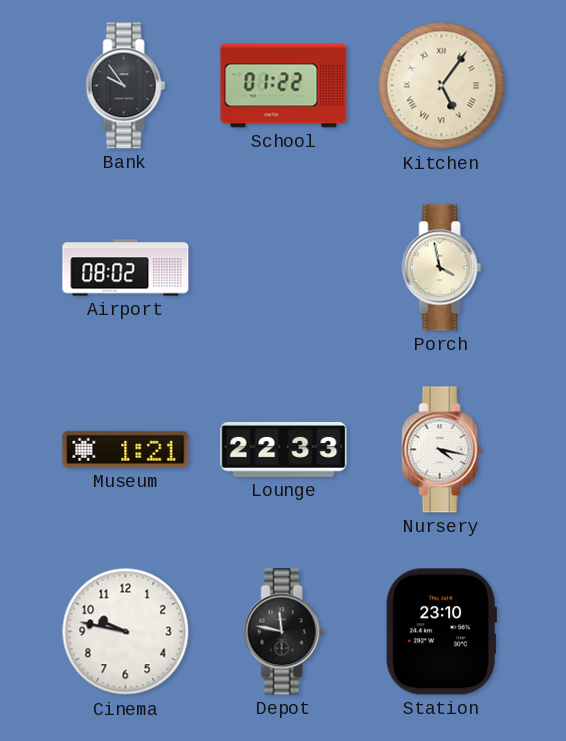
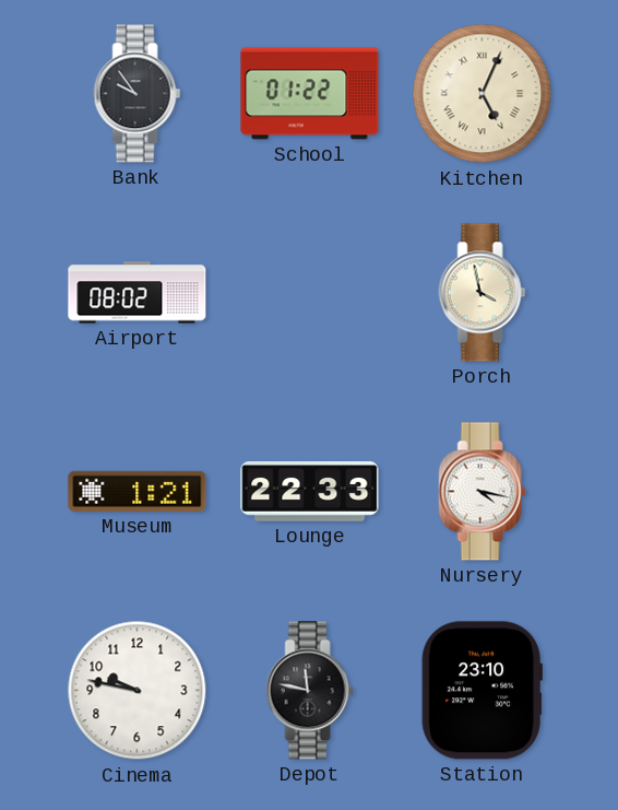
Kitchen: 5:06 -> 5:04
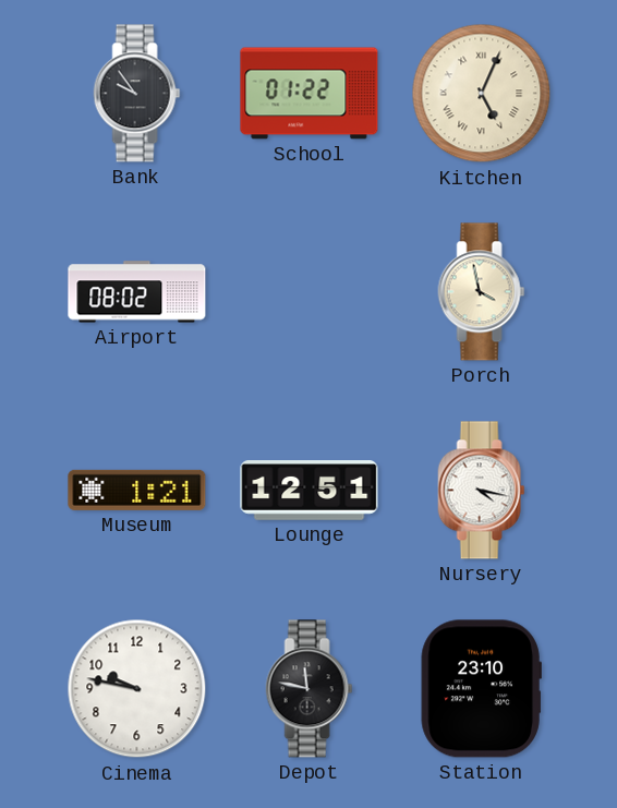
Lounge: 22:33 -> 12:51
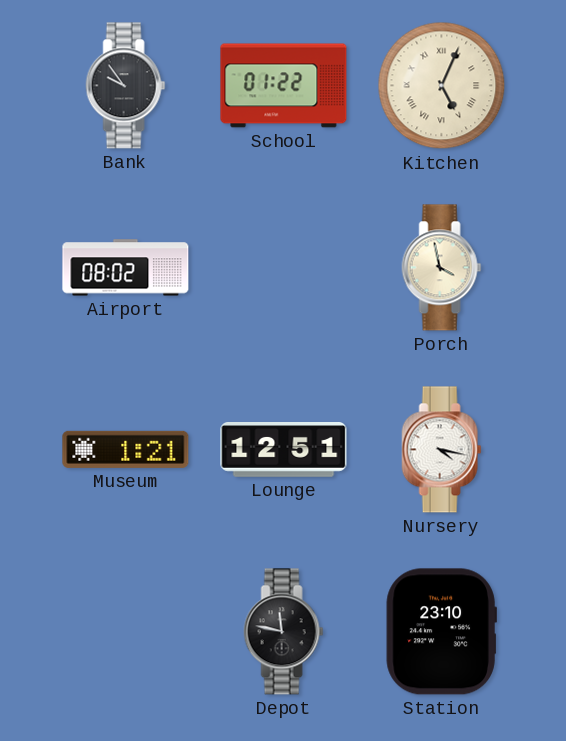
Cinema: 9:47 -> none
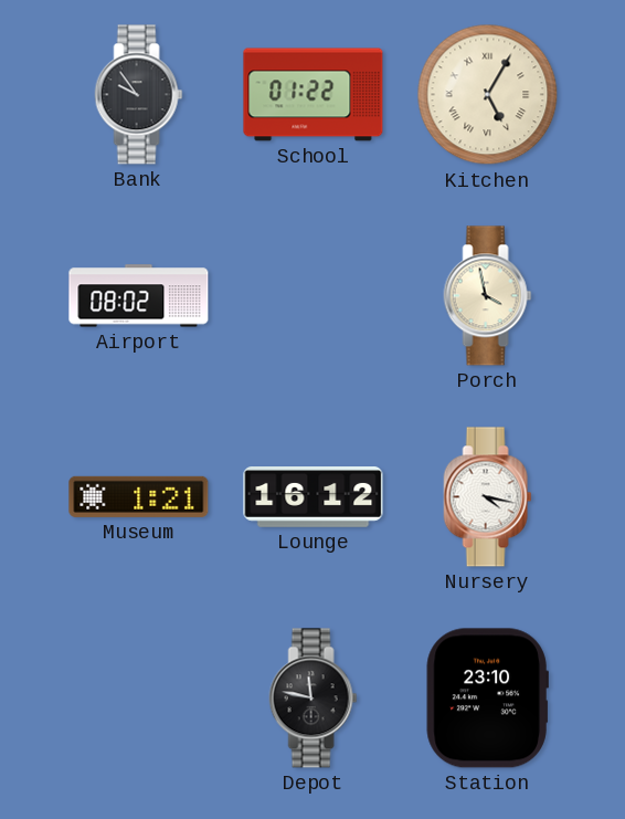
Kitchen: 5:04 -> 5:05
Lounge: 12:51 -> 16:12
